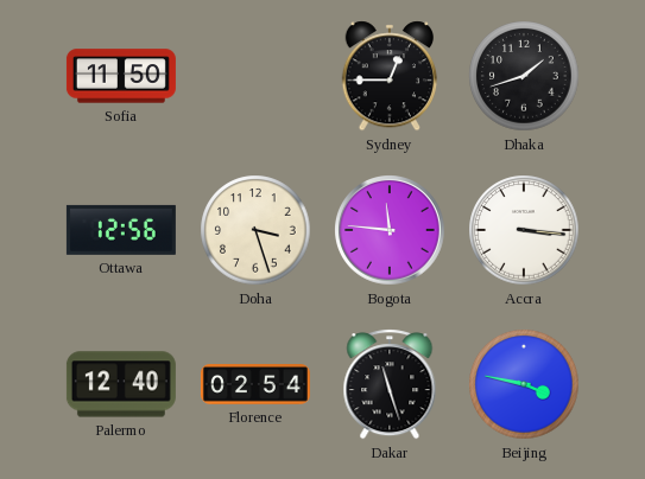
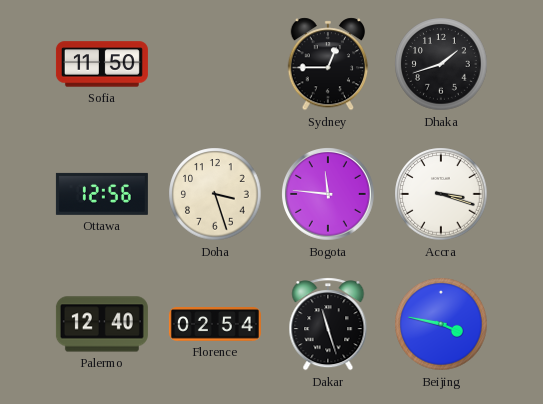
Accra: 3:16 -> 3:18
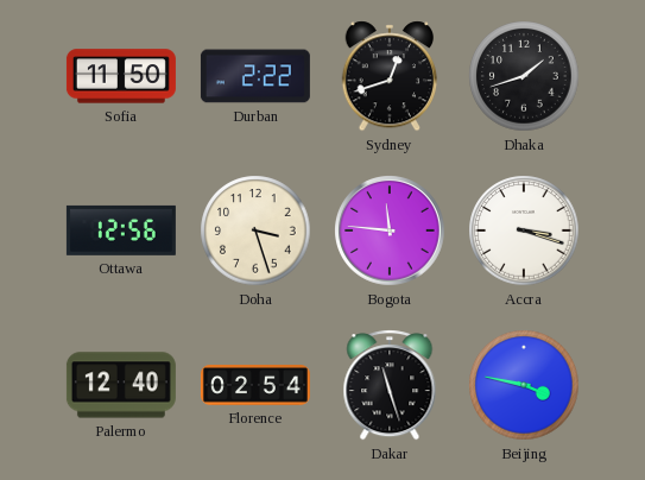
Durban: none -> 2:22
Sydney: 12:45 -> 12:42
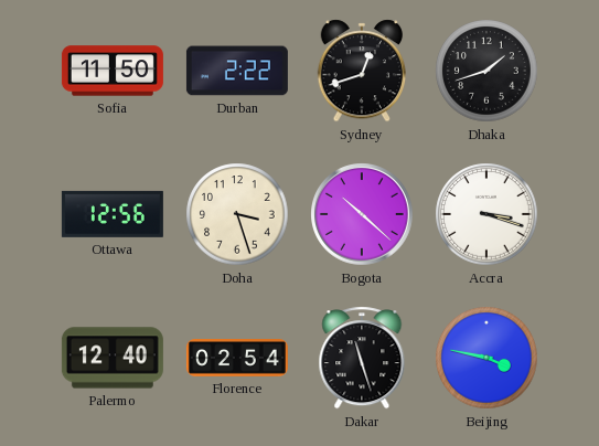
Bogota: 11:46 -> 10:22
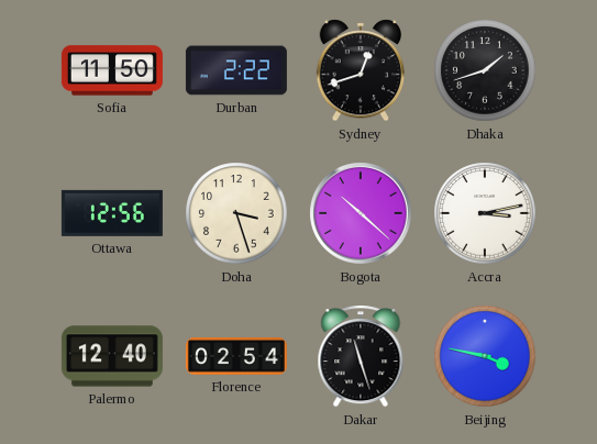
Accra: 3:18 -> 3:13
